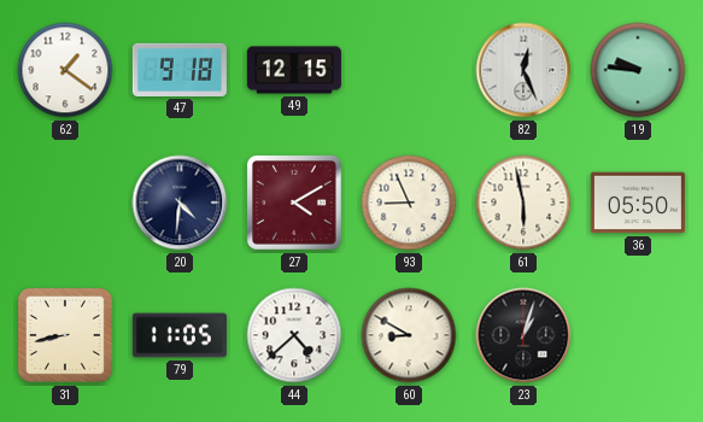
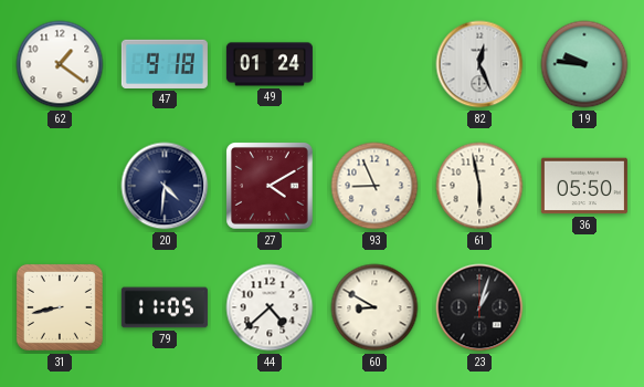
49: 12:15 -> 01:24
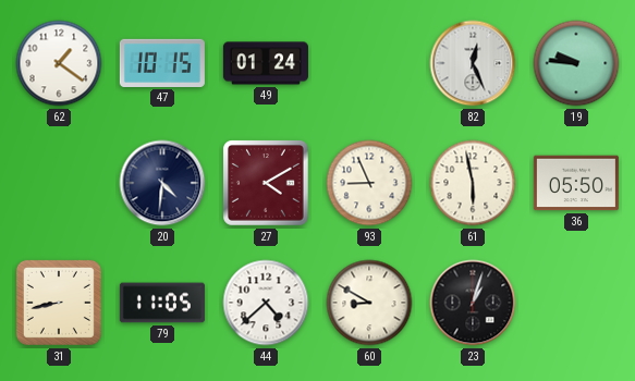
47: 9:18 -> 10:15
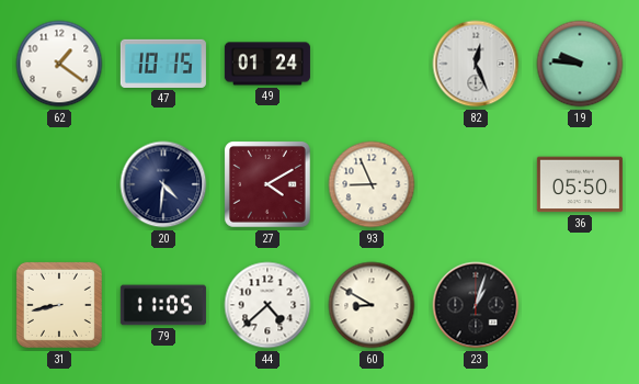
61: 5:58 -> none
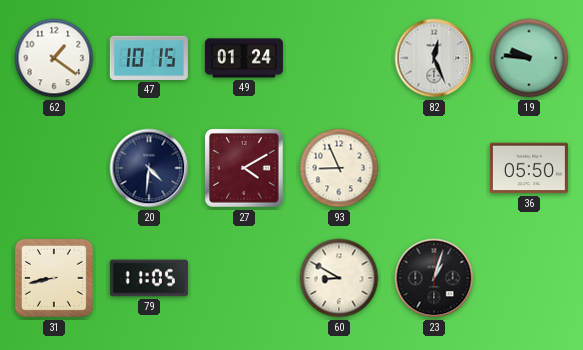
44: 4:38 -> none
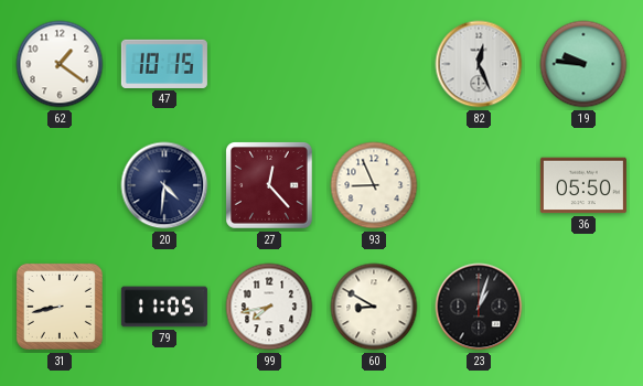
49: 01:24 -> none
27: 4:10 -> 12:23
99: none -> 7:43
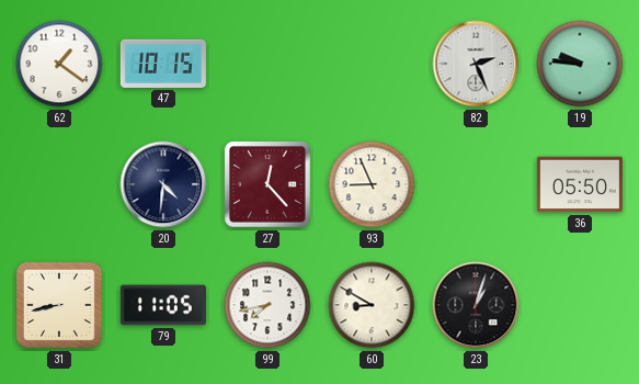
82: 12:26 -> 2:26
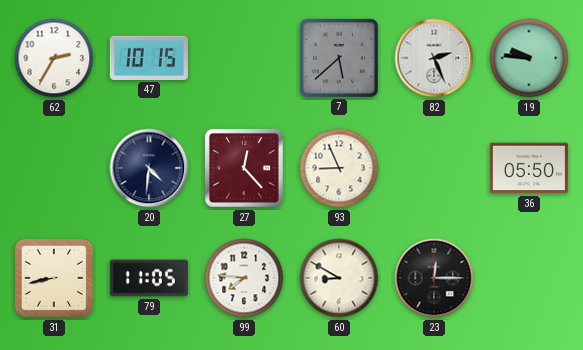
62: 1:21 -> 2:35
7: none -> 5:38
99: 7:43 -> 7:46
23: 1:03 -> 12:15
